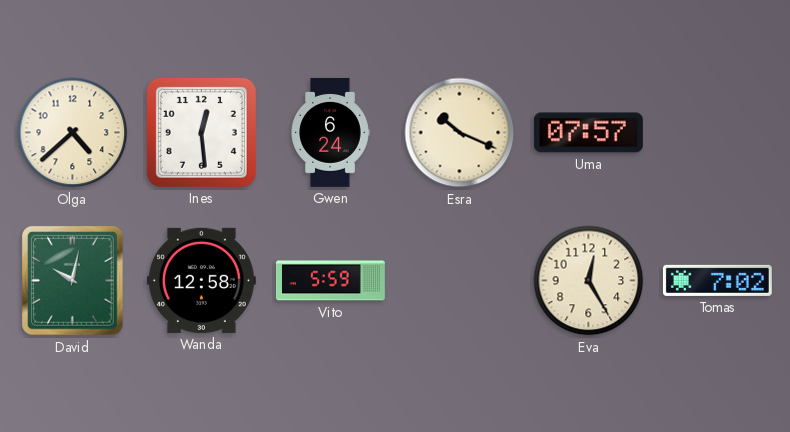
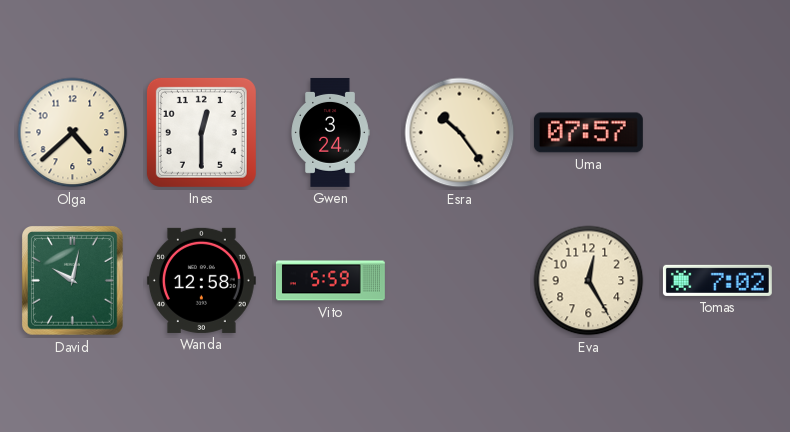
Ines: 12:29 -> 12:30
Gwen: 6:24 -> 3:24
Esra: 10:19 -> 10:24
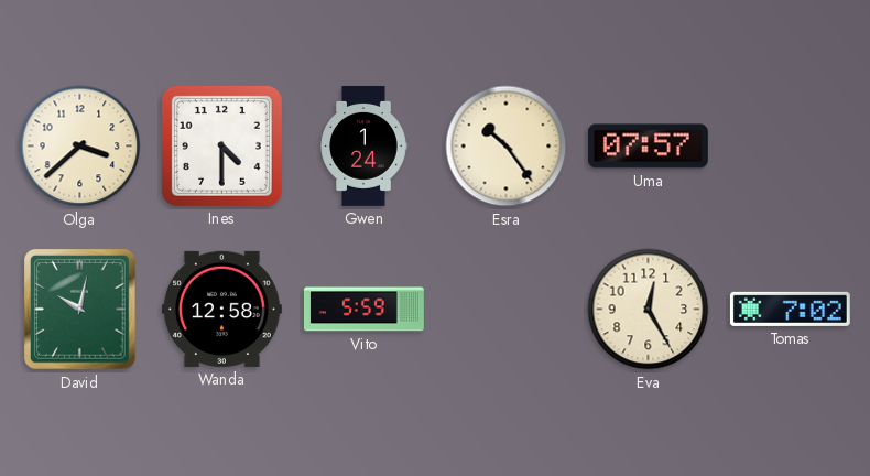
Olga: 4:38 -> 3:38
Ines: 12:30 -> 4:30
Gwen: 3:24 -> 1:24
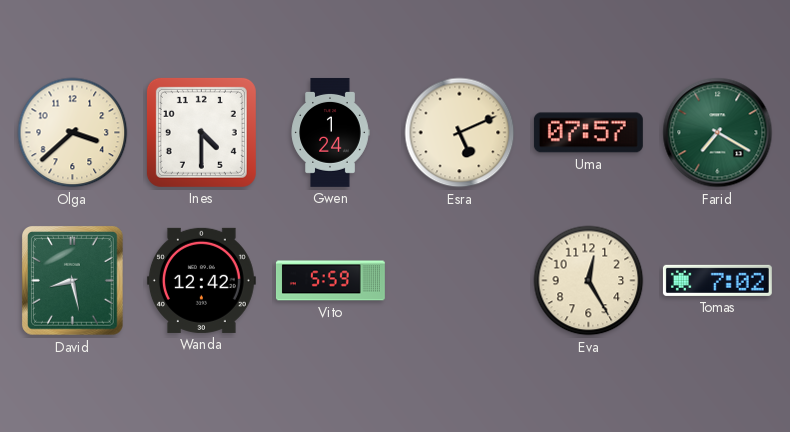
Esra: 10:24 -> 5:11
Farid: none -> 7:20
David: 10:02 -> 8:28
Wanda: 12:58 -> 12:42
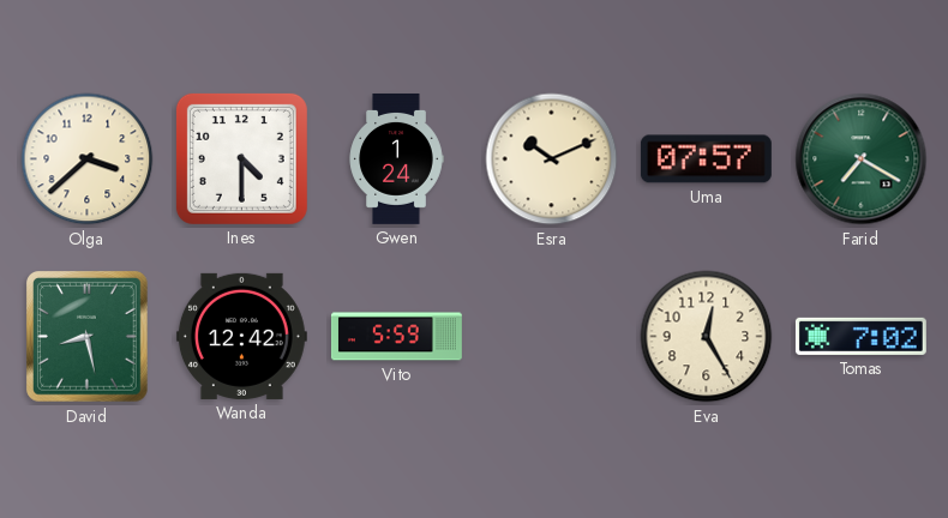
Esra: 5:11 -> 10:11
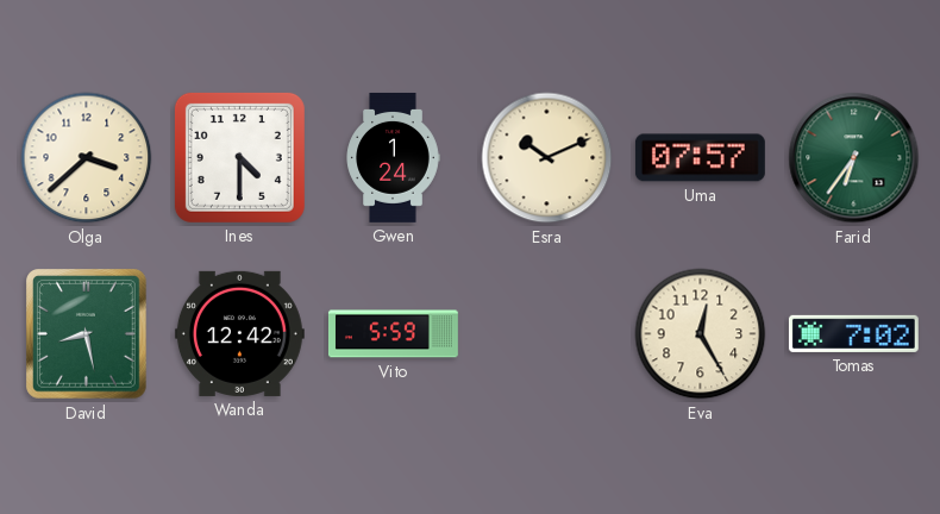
Farid: 7:20 -> 6:36
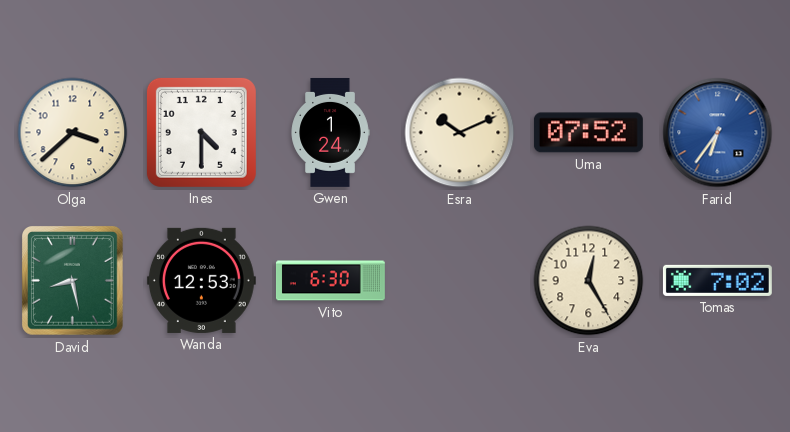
Uma: 07:57 -> 07:52
Farid dial: green -> blue
Wanda: 12:42 -> 12:53
Vito: 5:59 -> 6:30
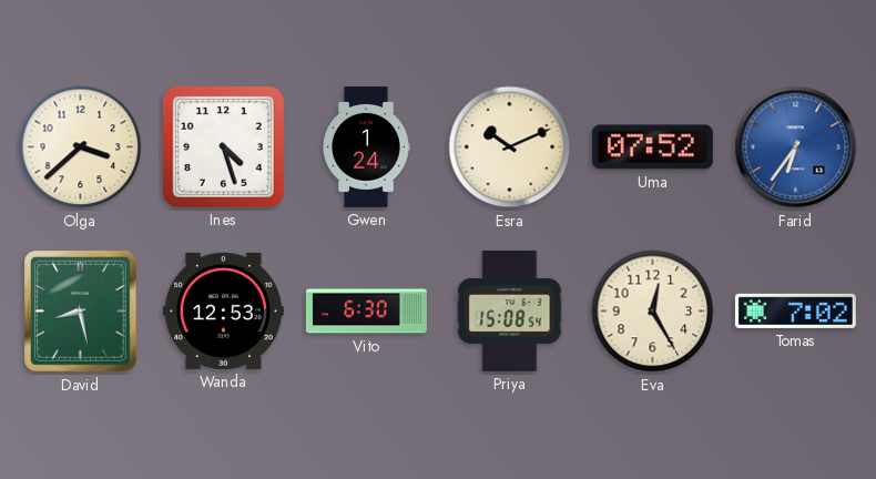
Ines: 4:30 -> 4:27
Priya: none -> 15:08
